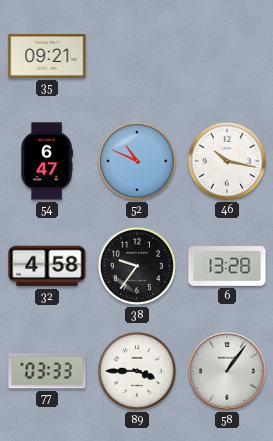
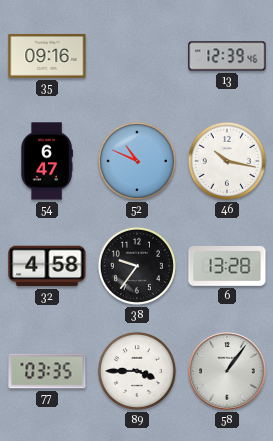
35: 09:21 -> 09:16
13: none -> 12:39
77: 03:33 -> 03:35
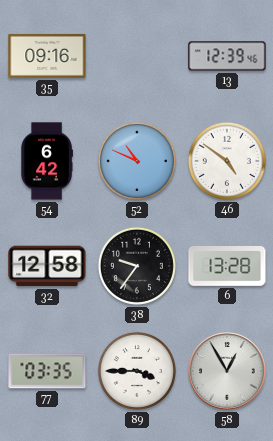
54: 6:47 -> 6:42
46: 10:17 -> 4:51
32: 4:58 -> 12:58
58: 1:06 -> 12:55
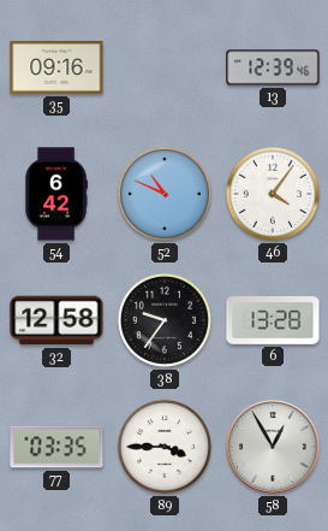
46: 4:51 -> 4:06
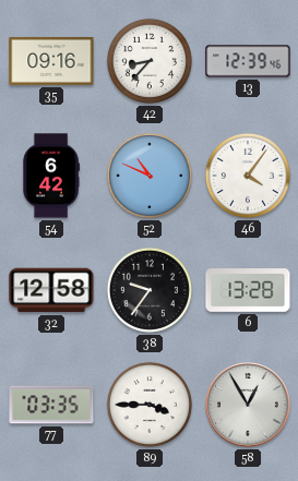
42: none -> 8:37
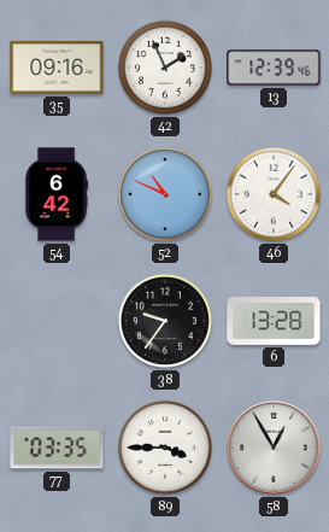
42: 8:37 -> 1:56
32: 12:58 -> none
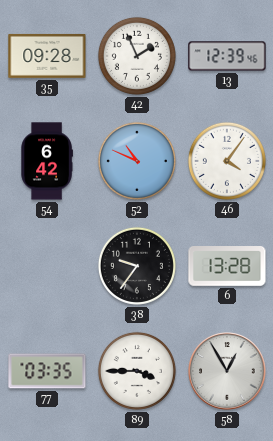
35: 09:16 -> 09:28
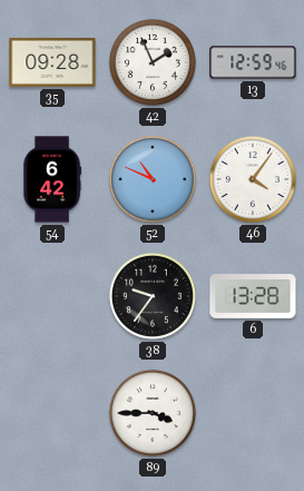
13: 12:39 -> 12:59
77: 03:35 -> none
58: 12:55 -> none
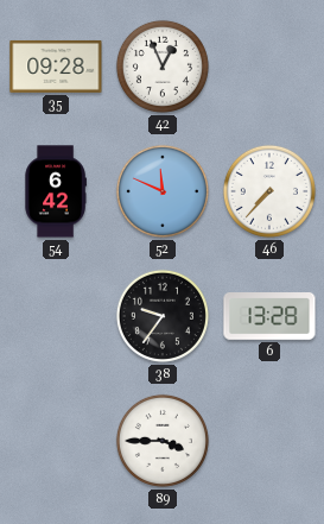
42: 1:56 -> 12:56
13: 12:59 -> none
52: 10:49 -> 11:49
46: 4:06 -> 7:37
